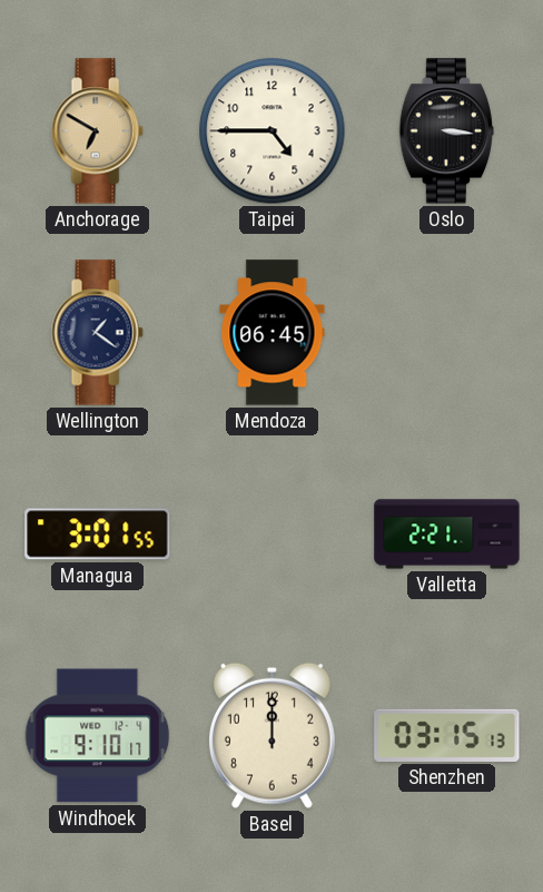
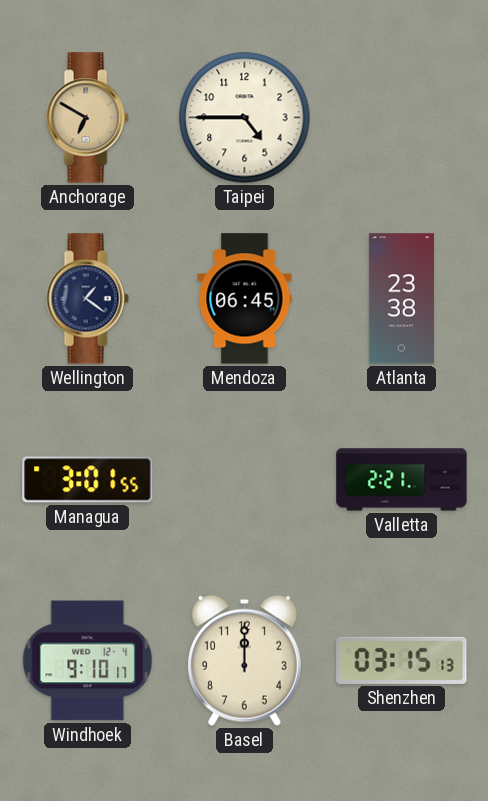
Oslo: 3:16 -> none
Atlanta: none -> 23:38
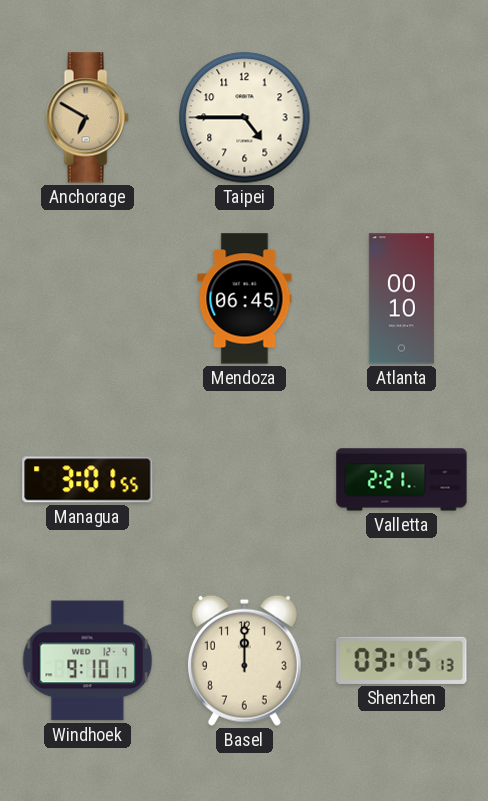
Wellington: 1:21 -> none
Atlanta: 23:38 -> 00:10
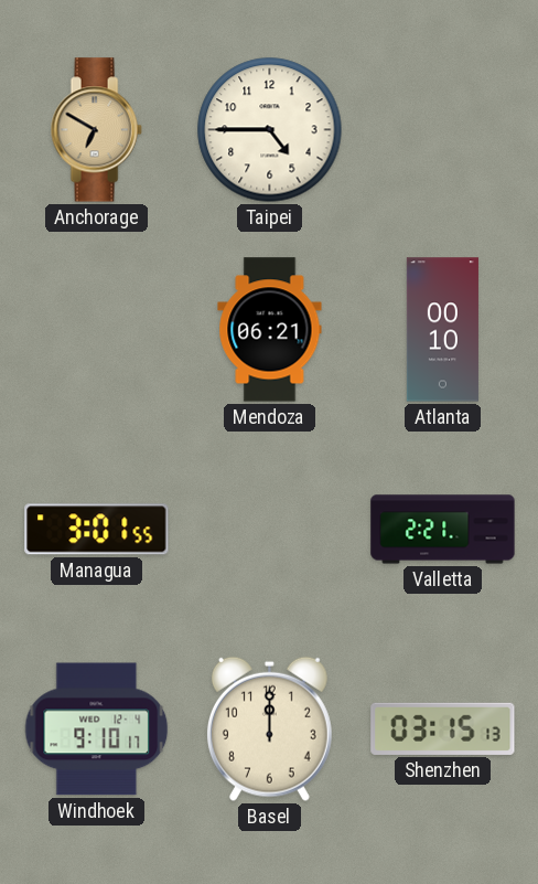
Mendoza: 06:45 -> 06:21
